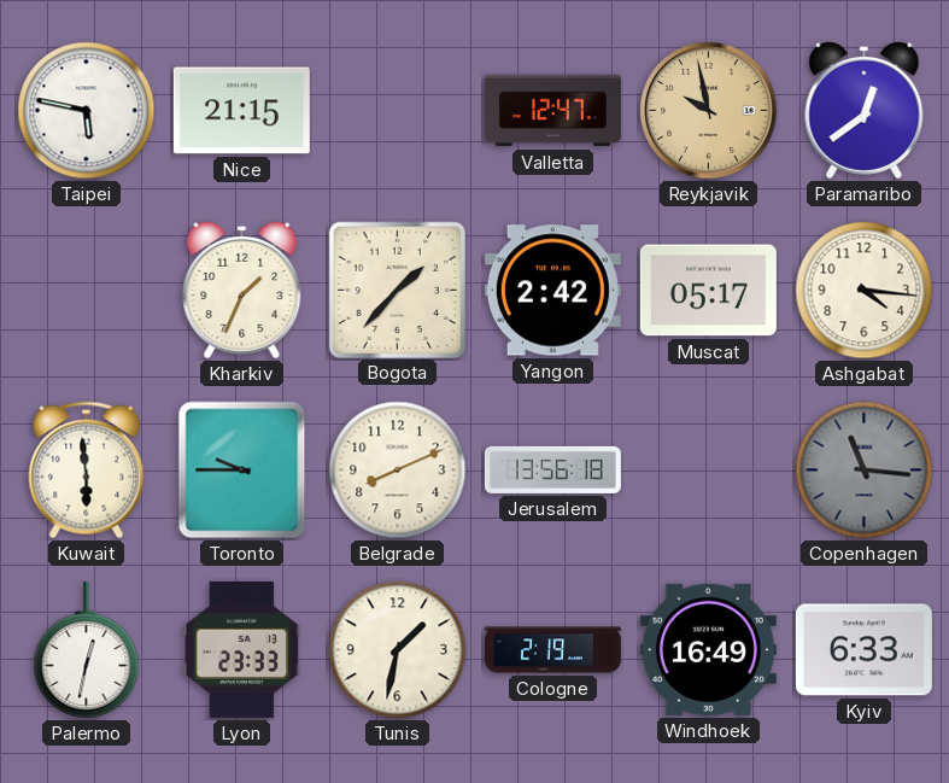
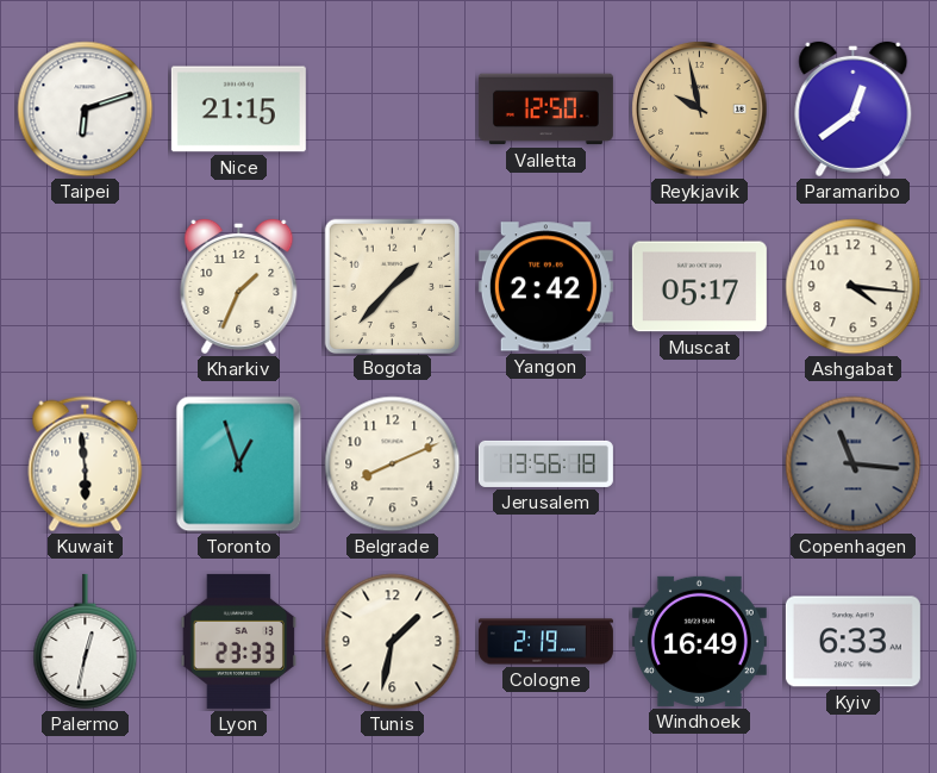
Taipei: 5:47 -> 6:12
Valletta: 12:47 -> 12:50
Toronto: 9:45 -> 12:57
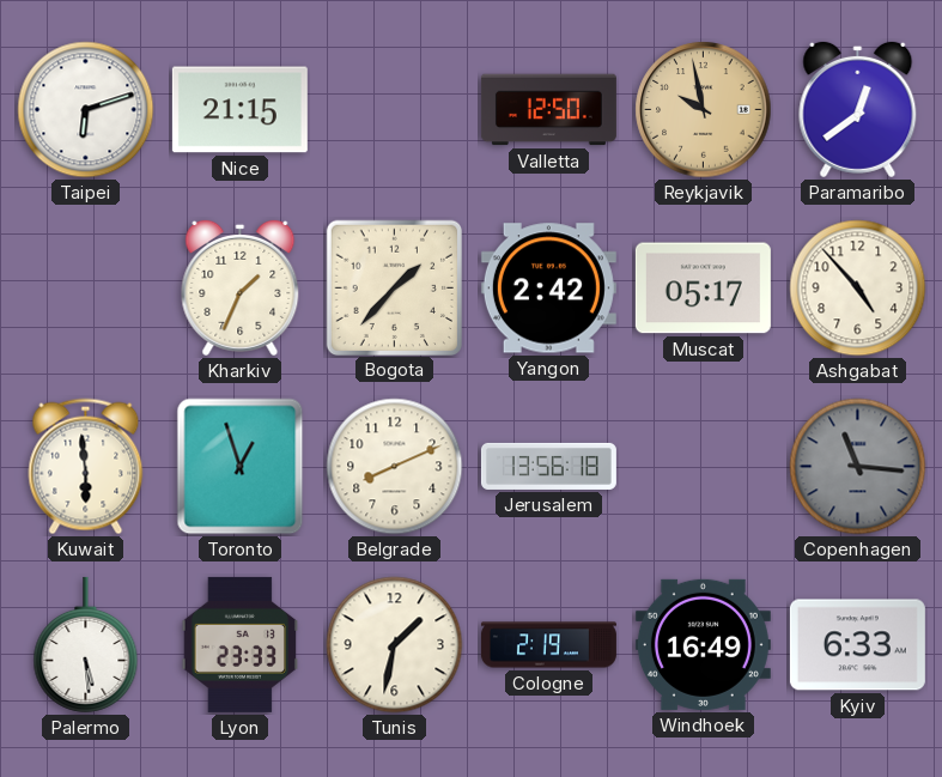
Ashgabat: 4:16 -> 4:53
Palermo: 12:32 -> 5:29
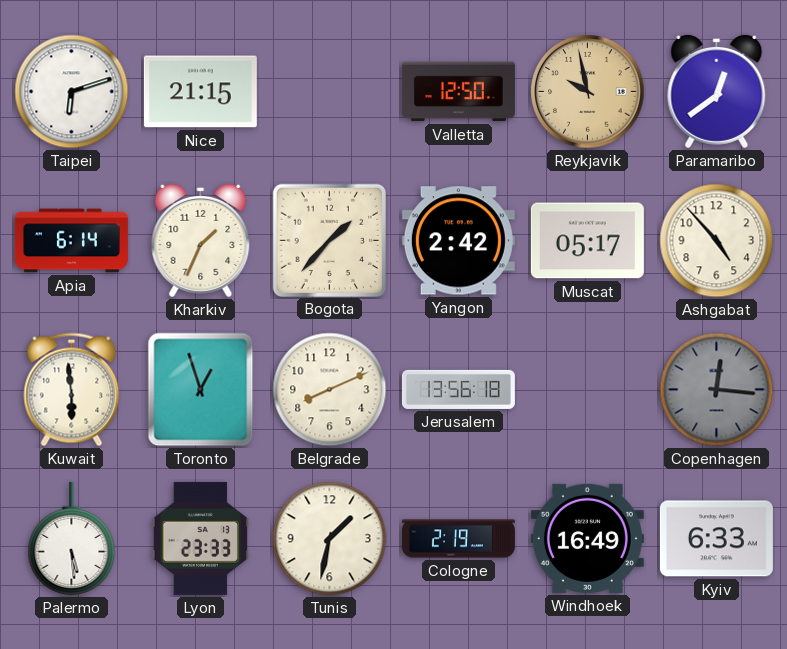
Apia: none -> 6:14
Copenhagen: 11:16 -> 12:16
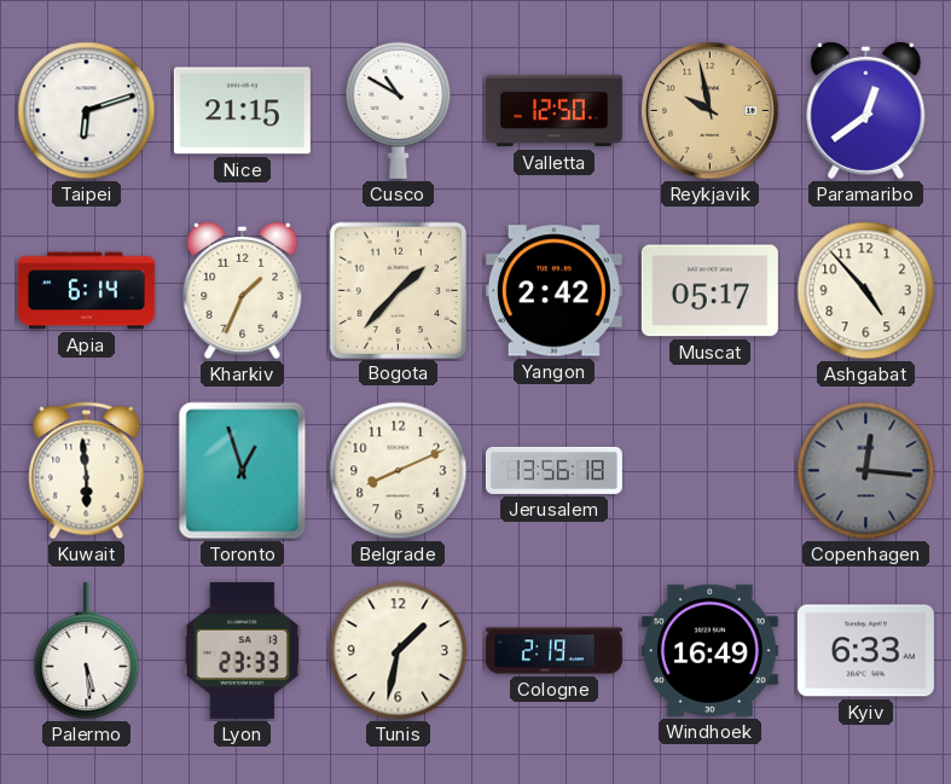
Cusco: none -> 10:50
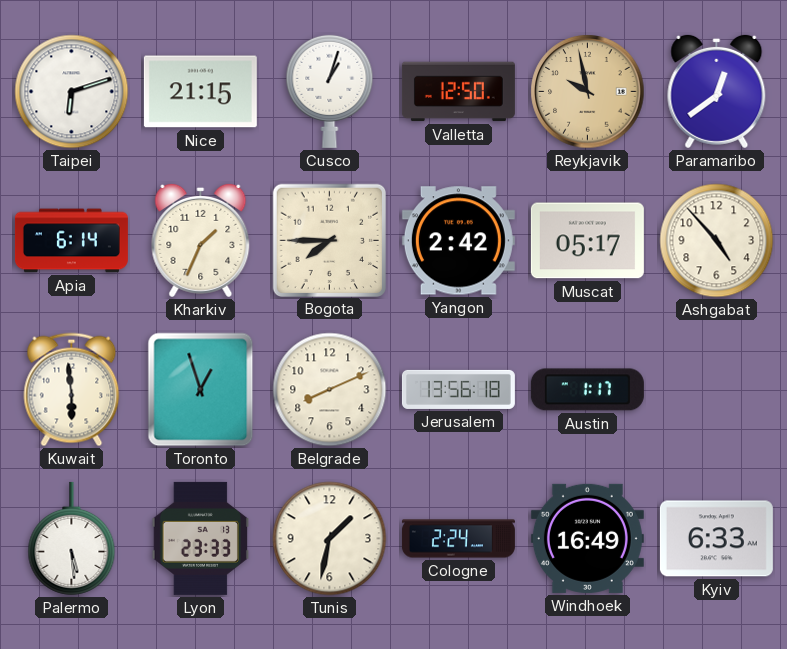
Cusco: 10:50 -> 1:03
Bogota: 1:37 -> 7:45
Austin: none -> 1:17
Copenhagen: 12:16 -> none
Cologne: 2:19 -> 2:24
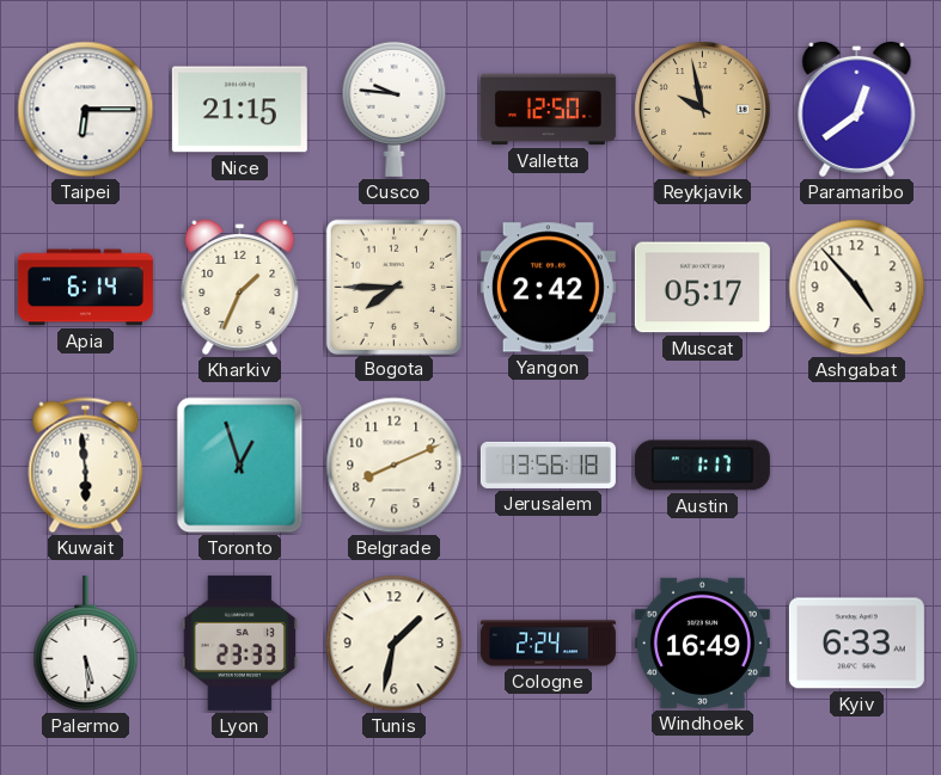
Taipei: 6:12 -> 6:15
Cusco: 1:03 -> 9:46
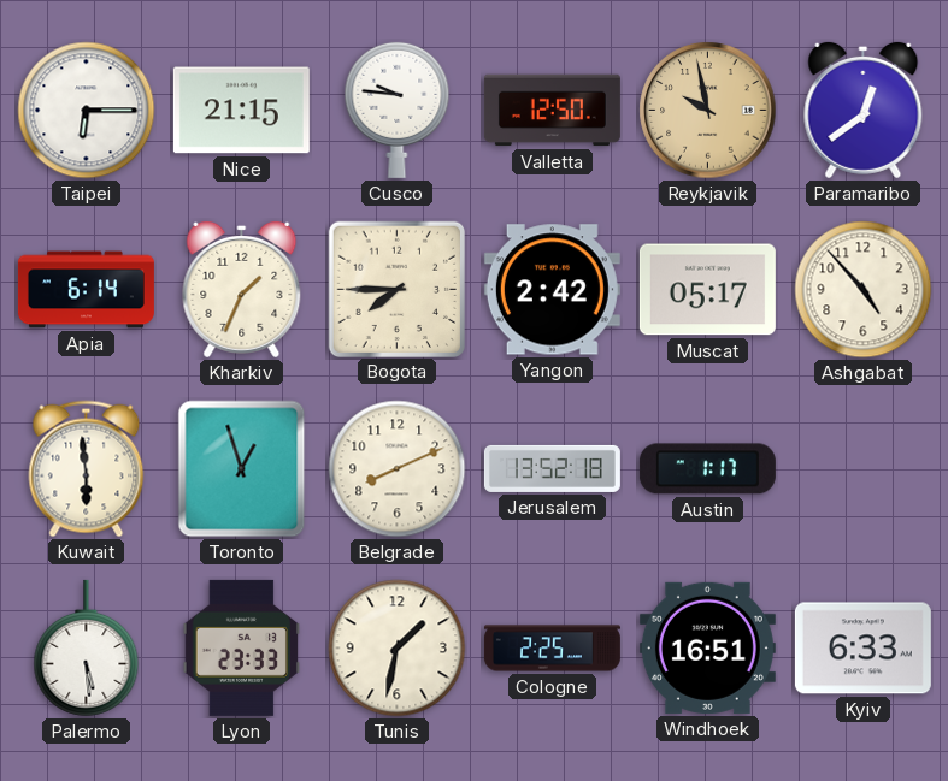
Jerusalem: 13:56 -> 13:52
Cologne: 2:24 -> 2:25
Windhoek: 16:49 -> 16:51
